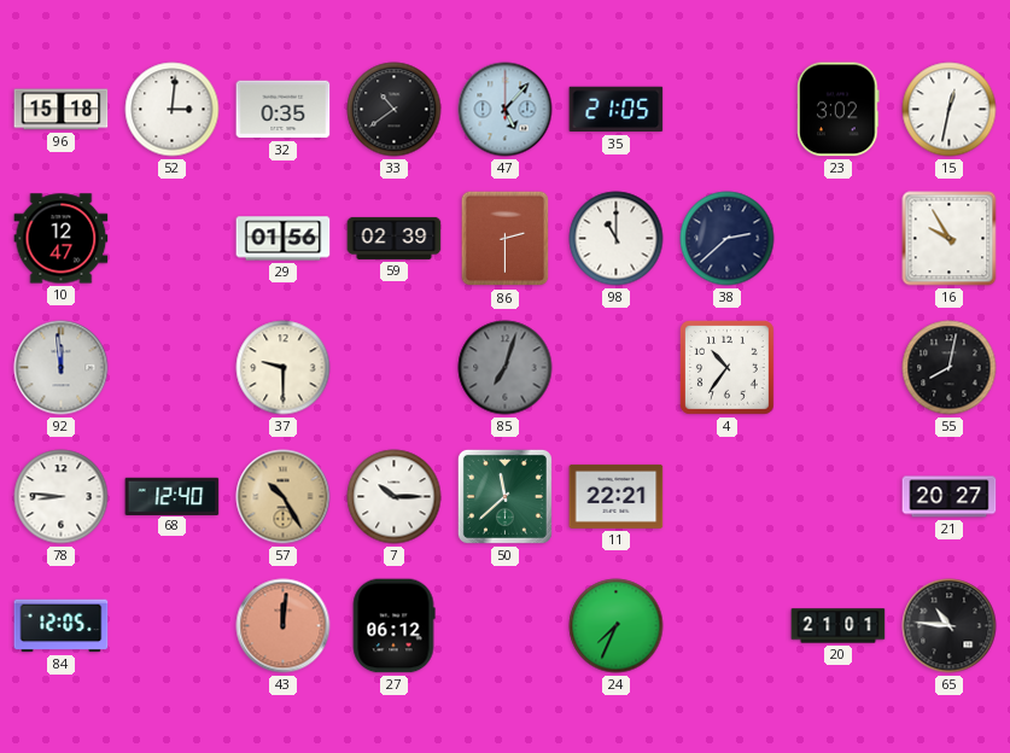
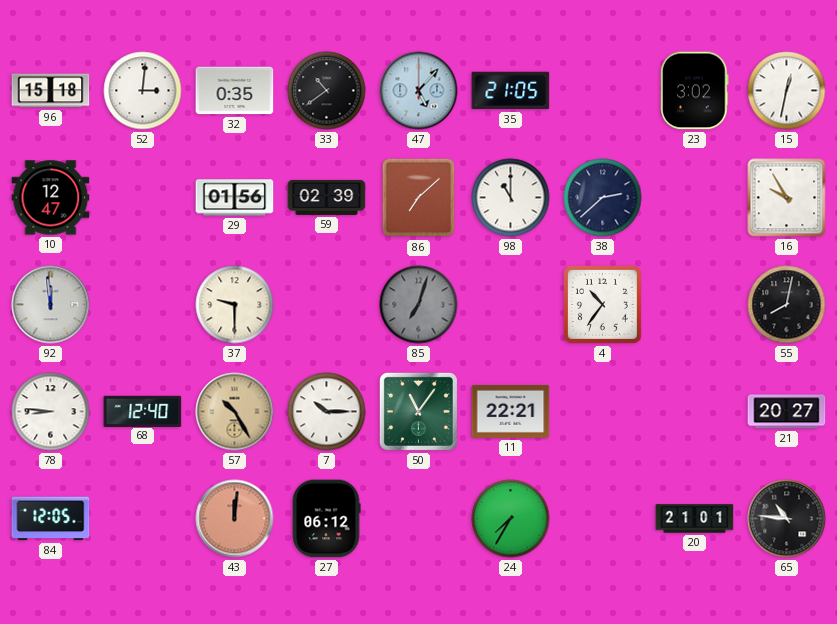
86: 2:30 -> 7:08
50: 11:38 -> 11:06
24: 7:34 -> 7:35
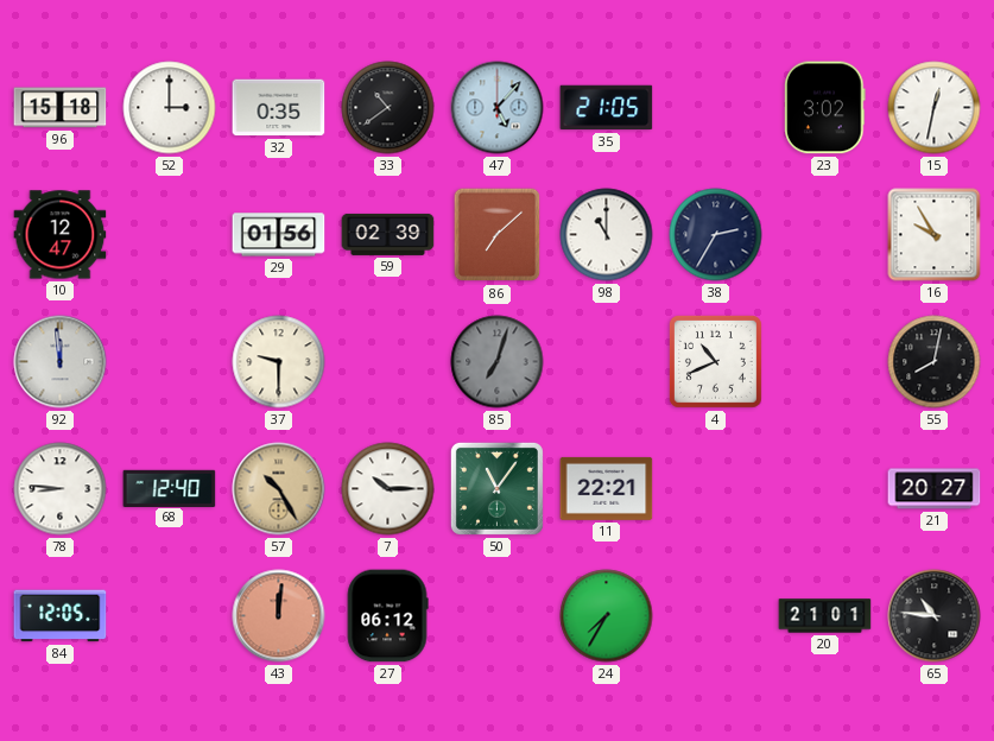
52: 3:01 -> 3:00
38: 2:38 -> 2:35
4: 10:36 -> 10:41
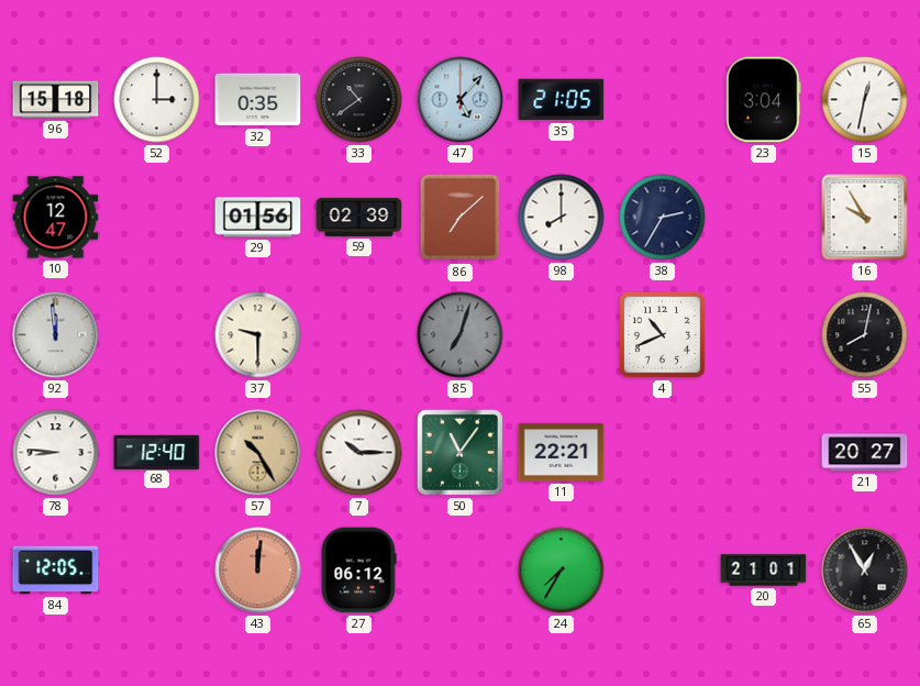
23: 3:02 -> 3:04
98: 11:00 -> 8:00
65: 10:46 -> 12:55
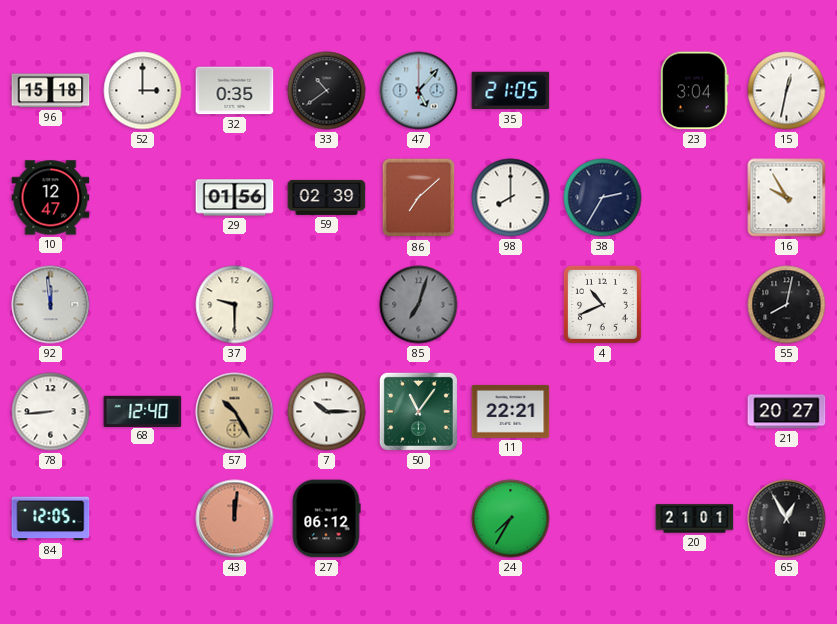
78: 8:46 -> 8:44
